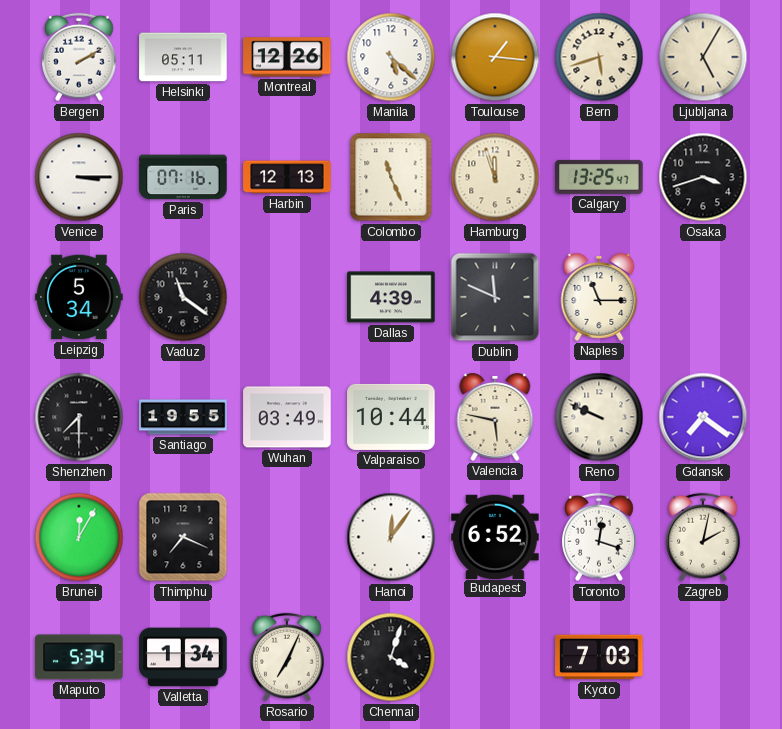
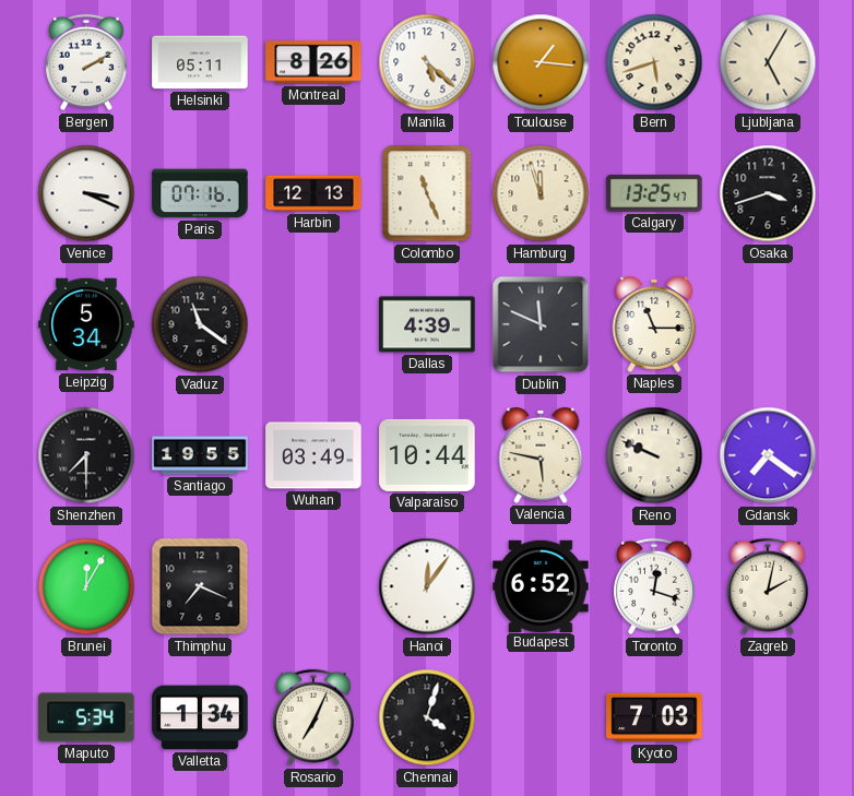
Montreal: 12:26 -> 8:26
Venice: 3:15 -> 3:19
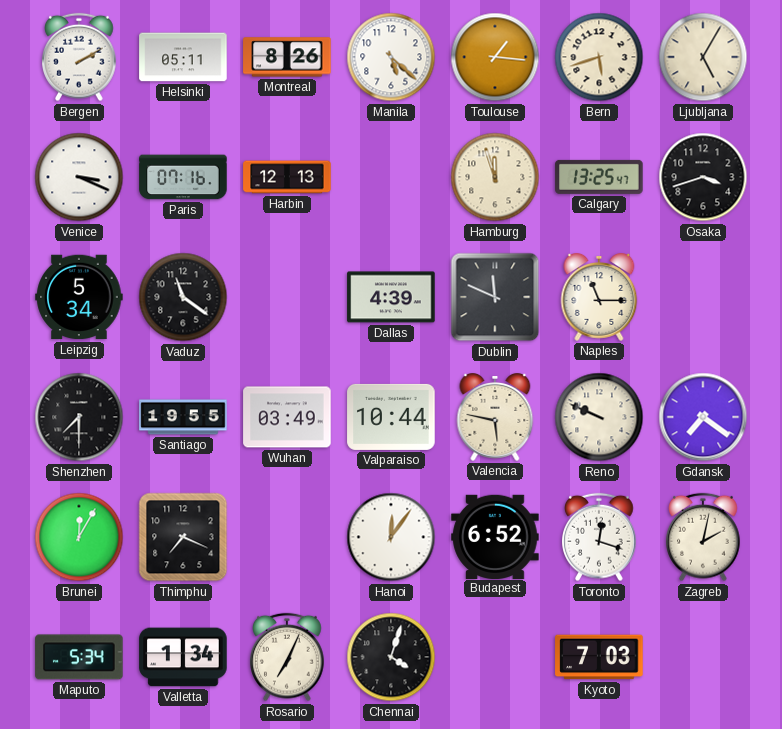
Colombo: 11:26 -> none
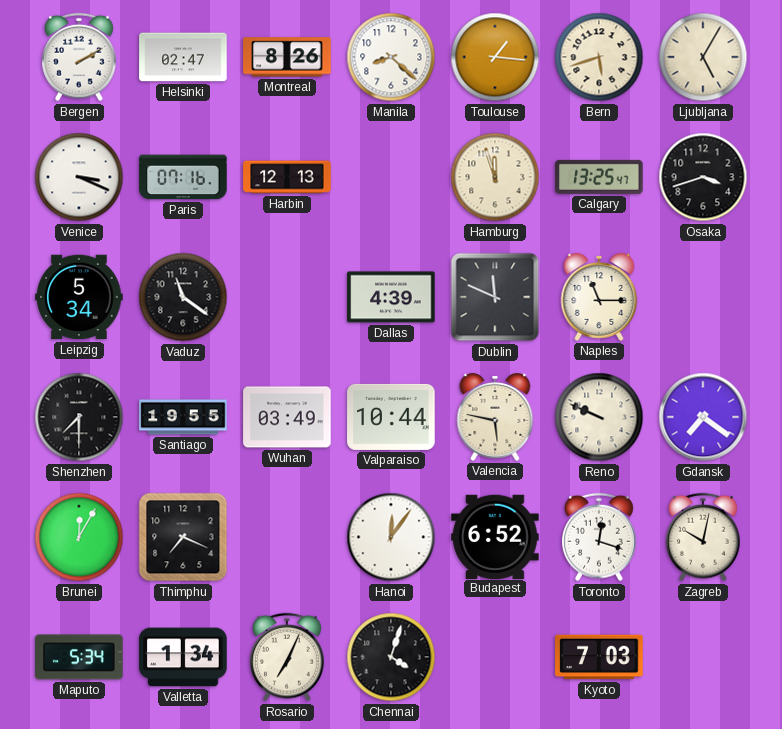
Helsinki: 05:11 -> 02:47
Manila: 5:22 -> 8:22
Zagreb: 2:02 -> 10:02
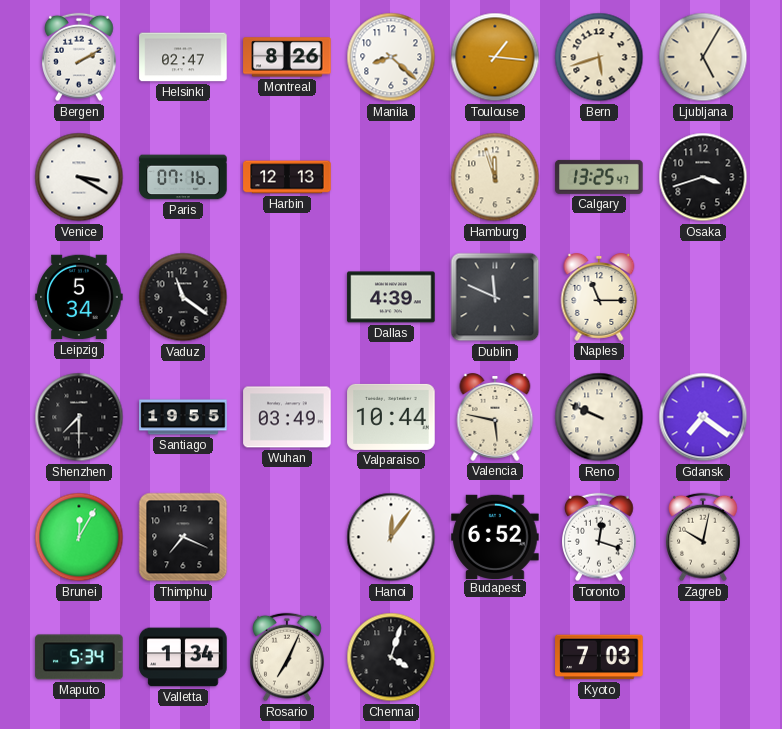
Venice: 3:19 -> 3:20
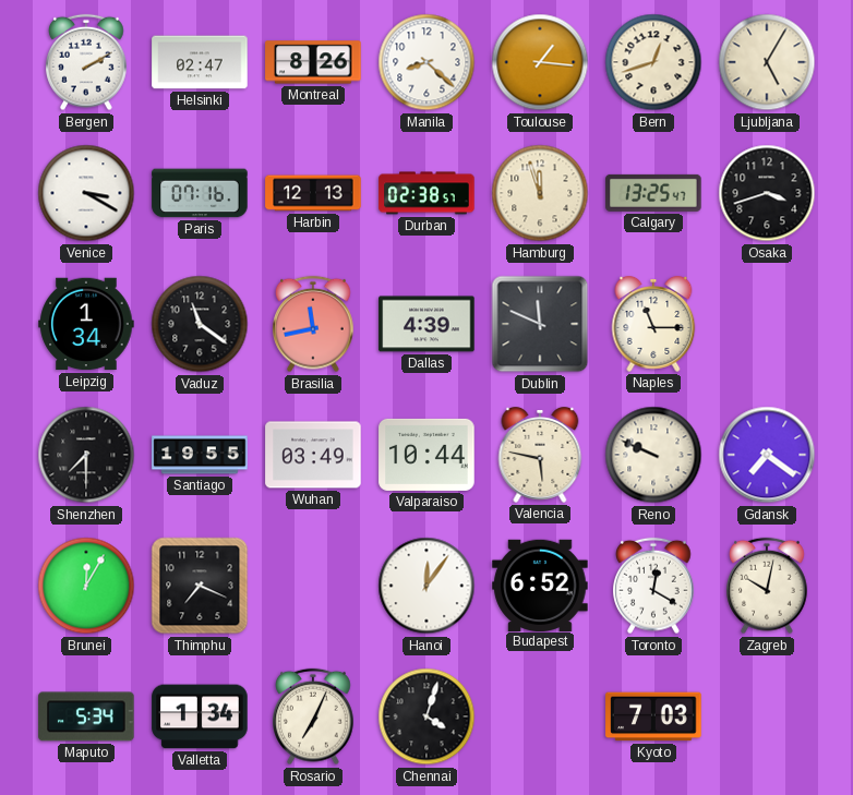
Bern: 5:42 -> 12:42
Durban: none -> 02:38
Leipzig: 5:34 -> 1:34
Brasilia: none -> 11:43
Toronto: 12:18 -> 12:20
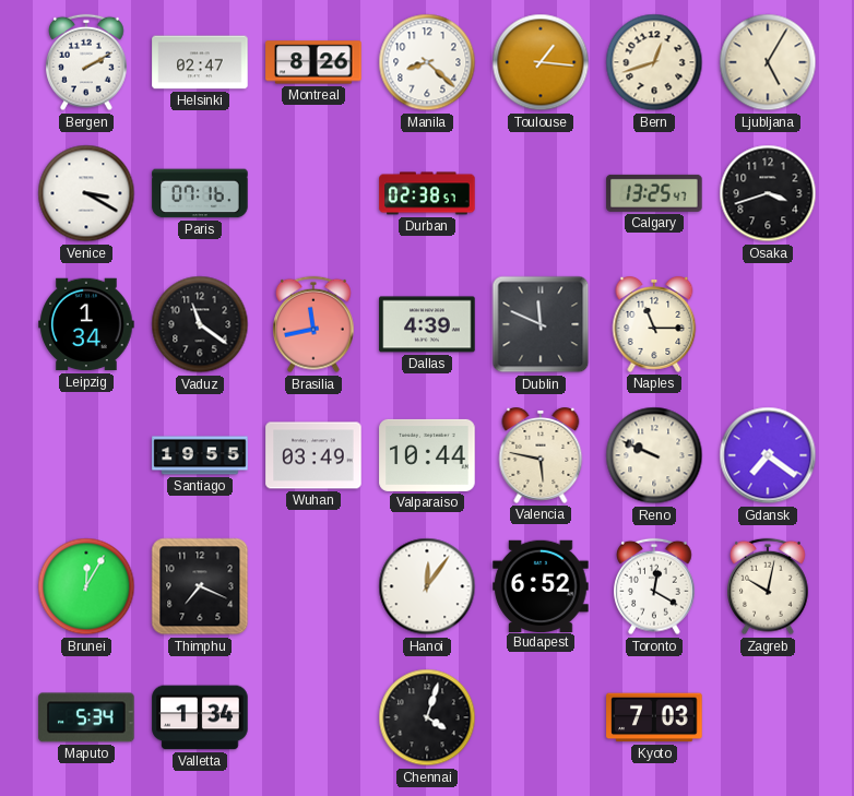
Harbin: 12:13 -> none
Hamburg: 11:57 -> none
Shenzhen: 7:30 -> none
Rosario: 7:04 -> none
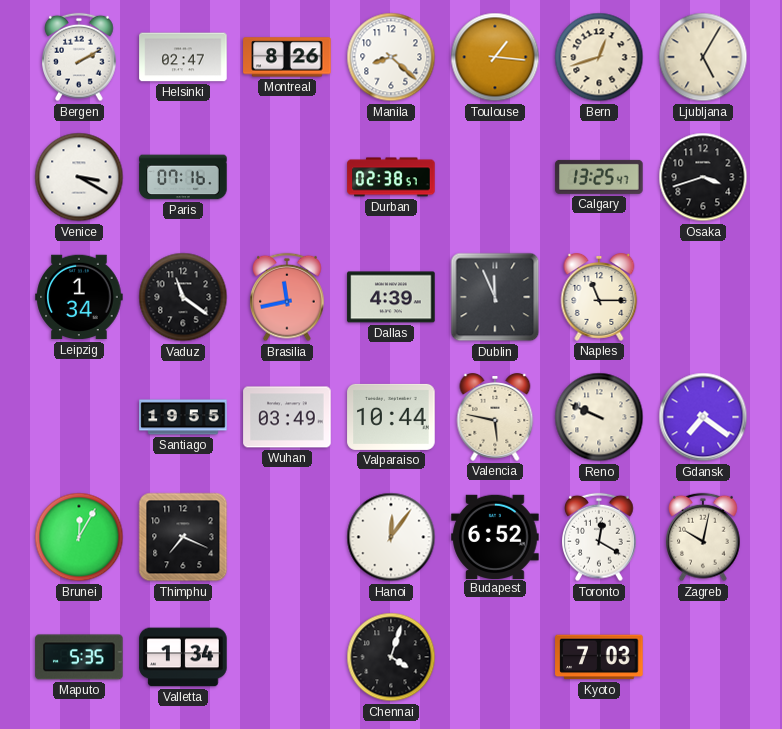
Dublin: 11:49 -> 11:56
Maputo: 5:34 -> 5:35
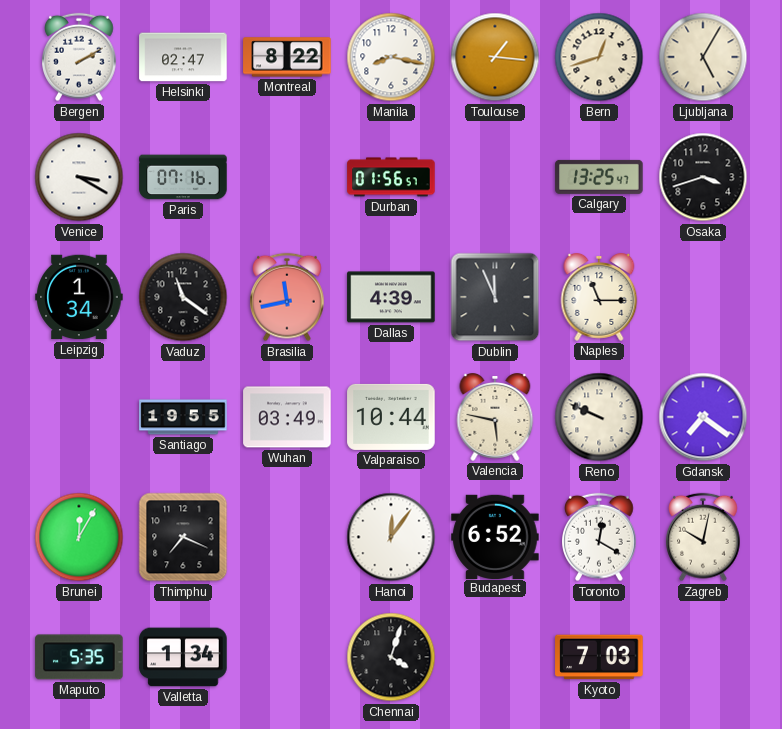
Montreal: 8:26 -> 8:22
Manila: 8:22 -> 8:17
Durban: 02:38 -> 01:56
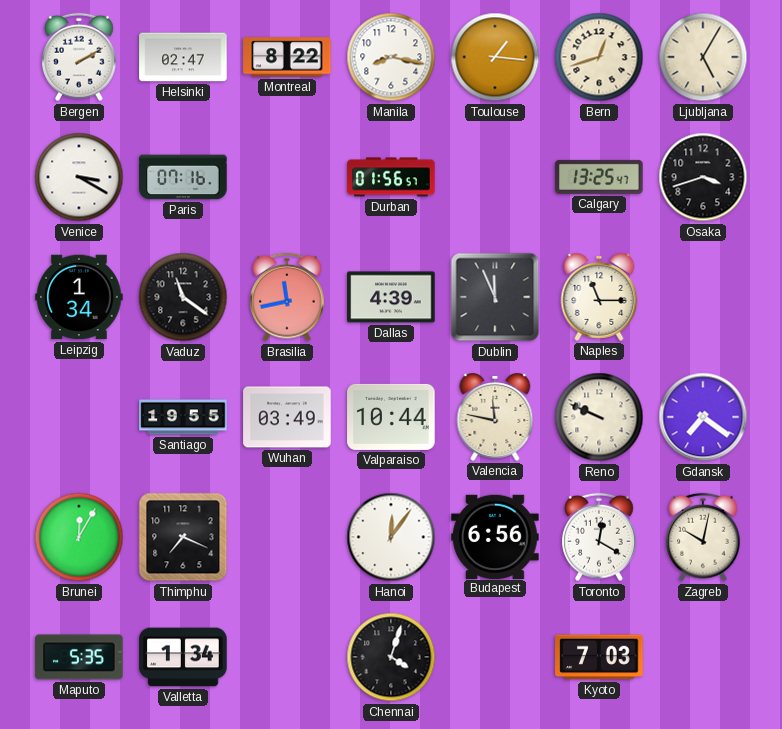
Valencia: 5:47 -> 11:47
Budapest: 6:52 -> 6:56
